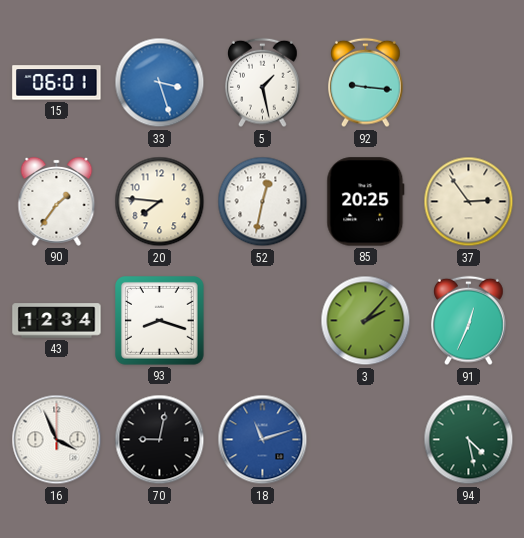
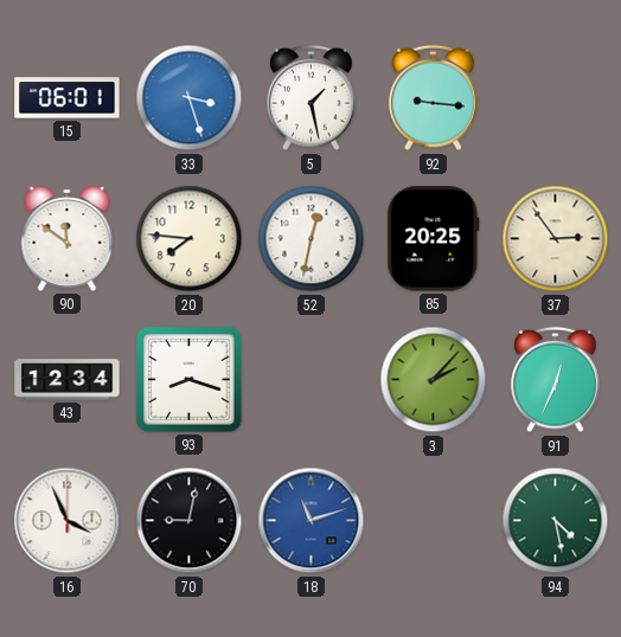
90: 1:36 -> 11:51
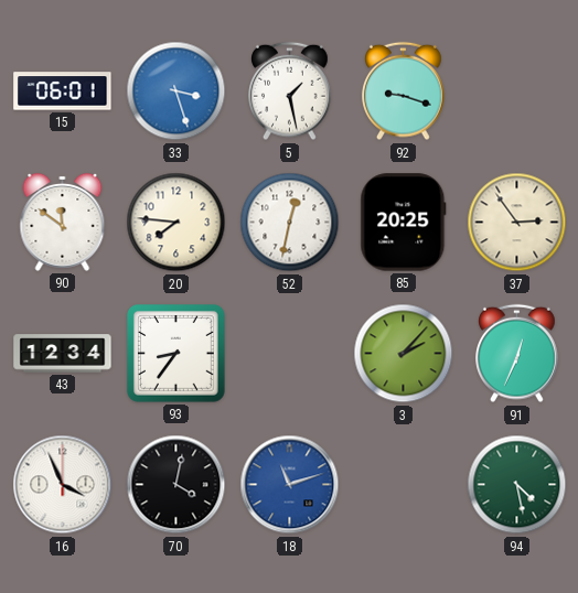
92: 9:16 -> 9:18
93: 8:18 -> 8:36
70: 9:02 -> 4:02
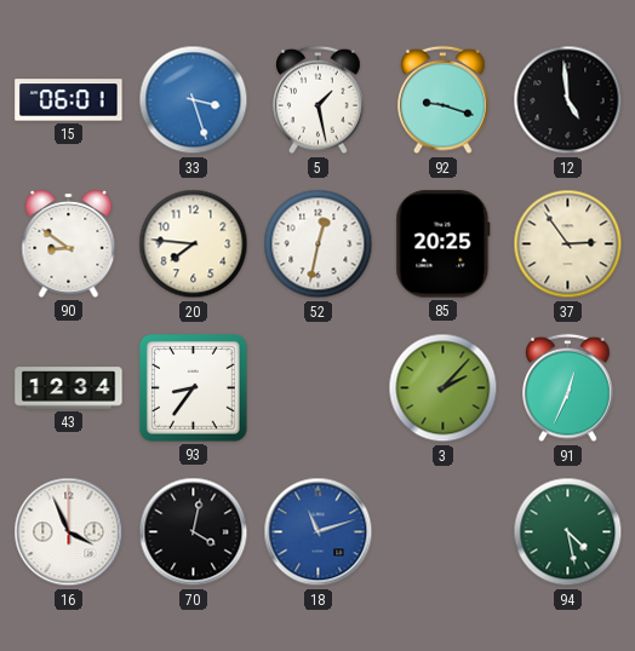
12: none -> 4:59
90: 11:51 -> 8:51
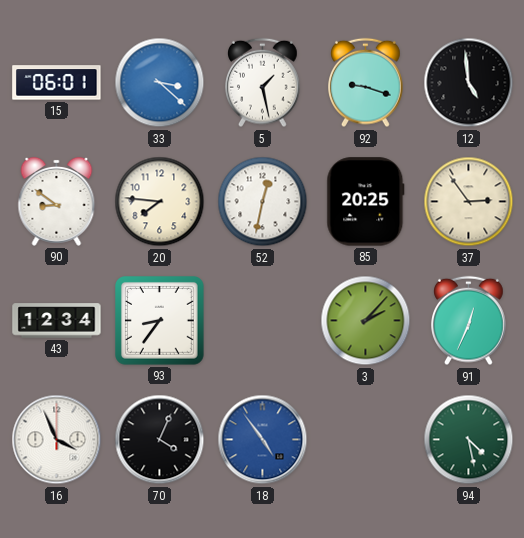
33: 3:27 -> 3:22
70: 4:02 -> 4:04
18: 11:12 -> 4:54
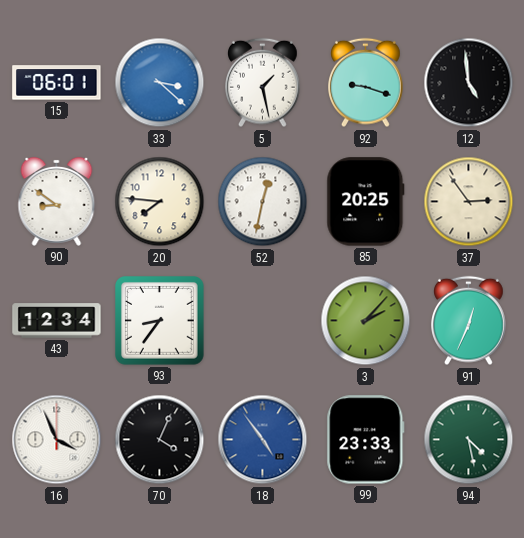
99: none -> 23:33
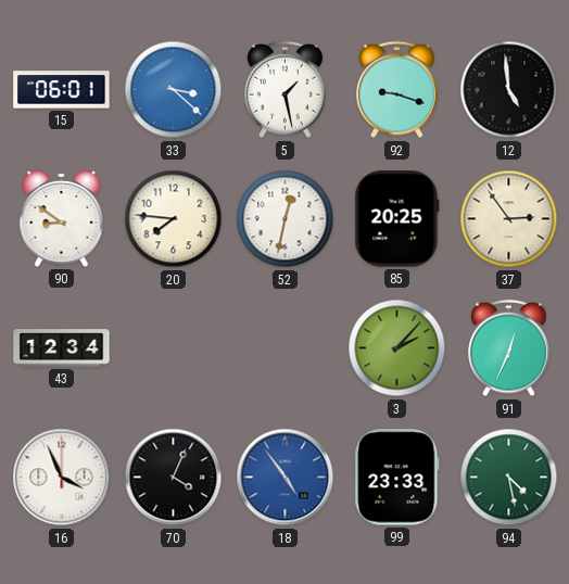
93: 8:36 -> none
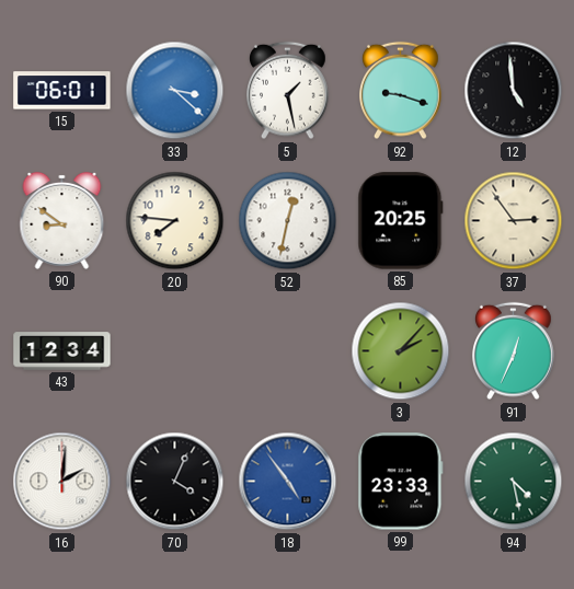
16: 3:56 -> 2:01
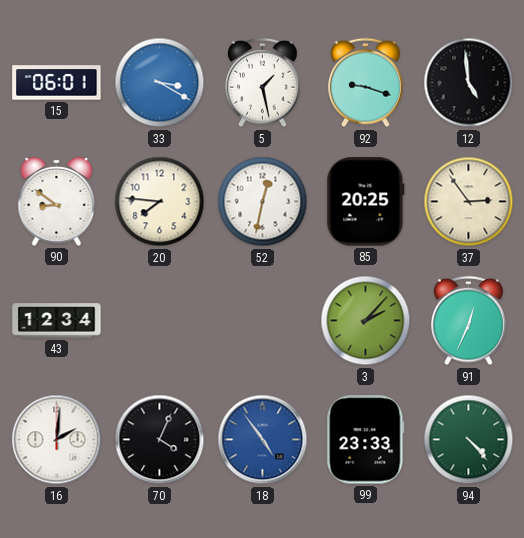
33: 3:22 -> 3:20
94: 4:28 -> 4:23
